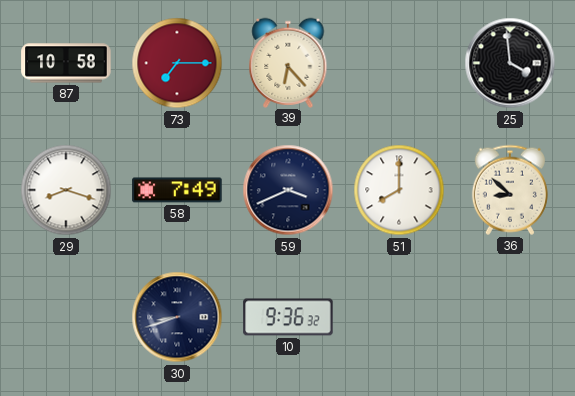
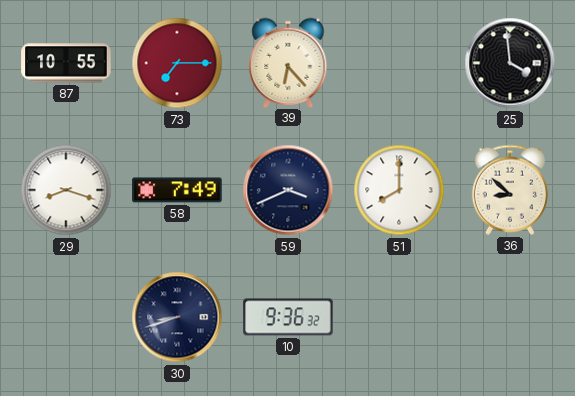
87: 10:58 -> 10:55
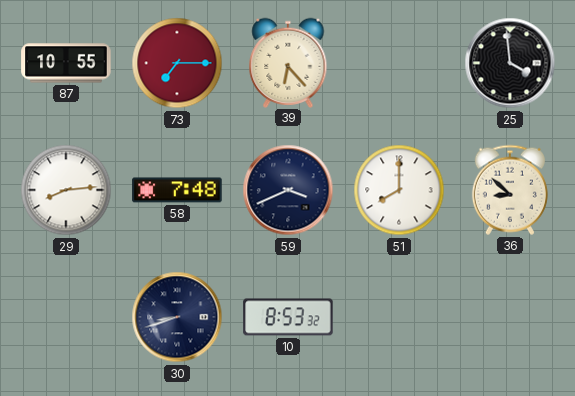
29: 8:18 -> 8:14
58: 7:49 -> 7:48
10: 9:36 -> 8:53
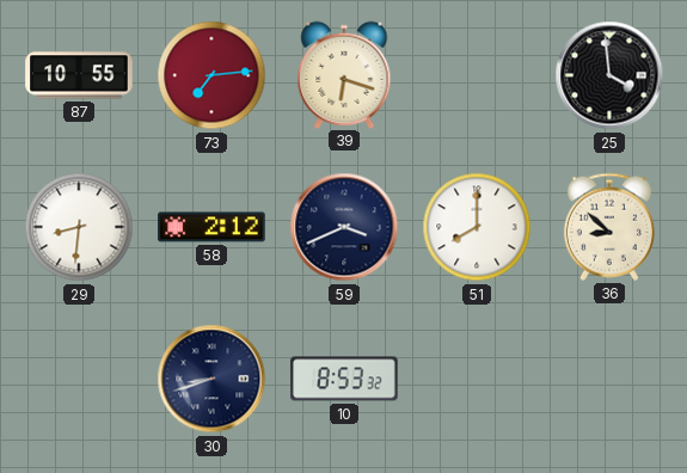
73: 7:15 -> 7:14
39: 6:23 -> 6:18
29: 8:14 -> 8:31
58: 7:48 -> 2:12
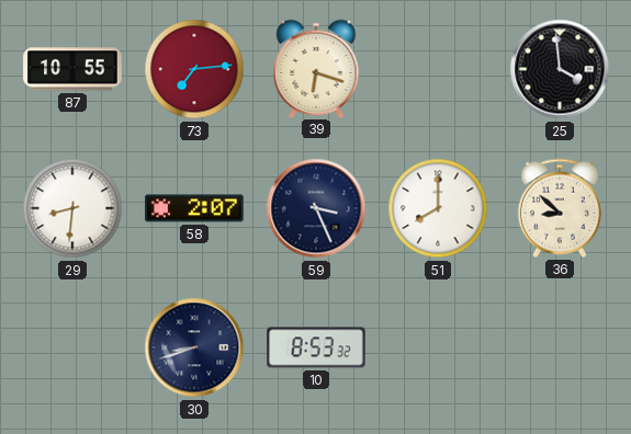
58: 2:12 -> 2:07
59: 3:41 -> 3:26
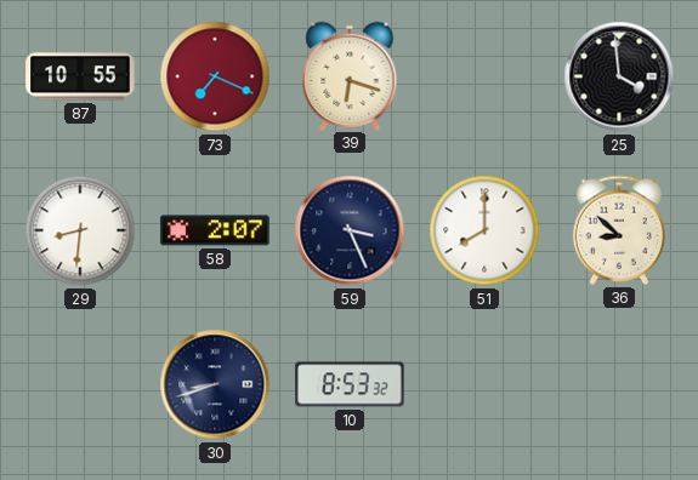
73: 7:14 -> 7:19
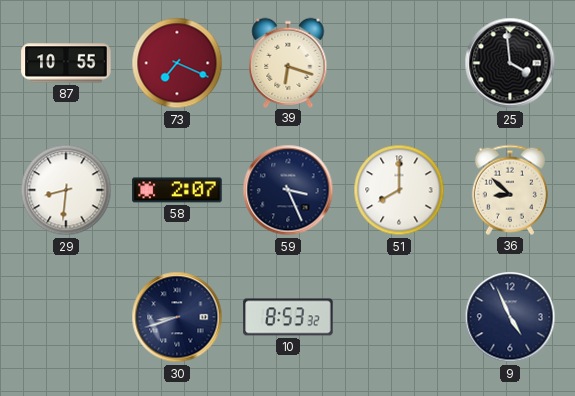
9: none -> 4:56
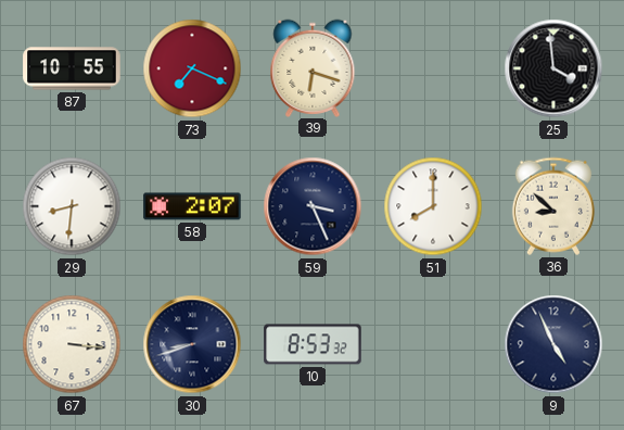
67: none -> 3:16
